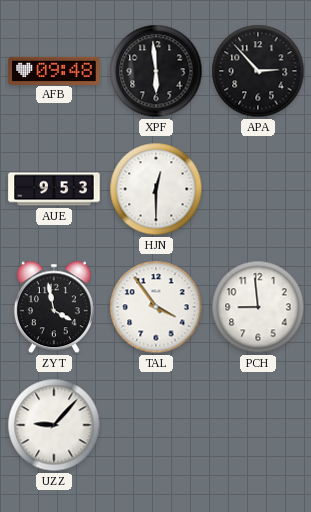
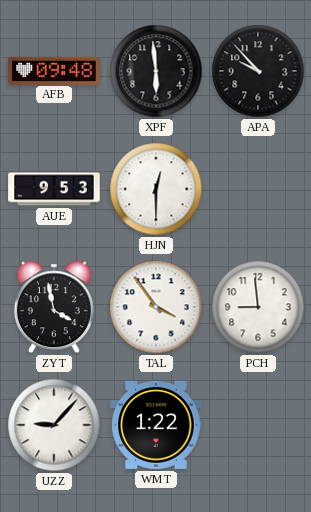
APA: 2:53 -> 9:53
WMT: none -> 1:22
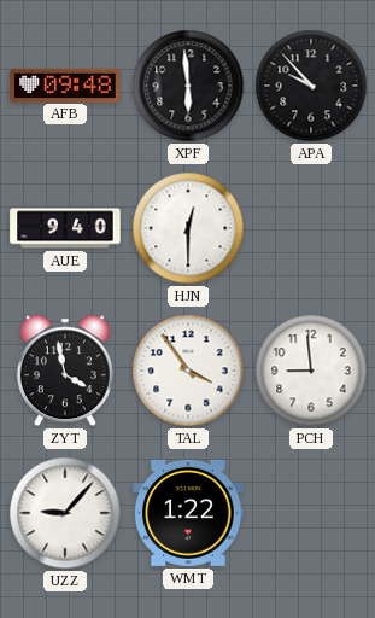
AUE: 9:53 -> 9:40
